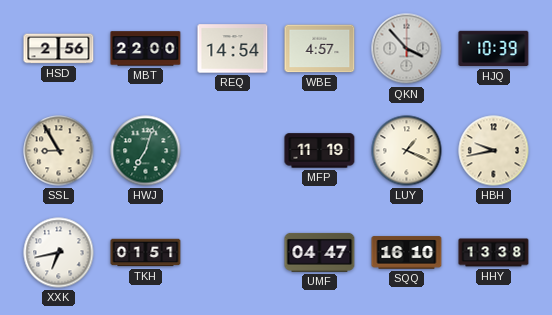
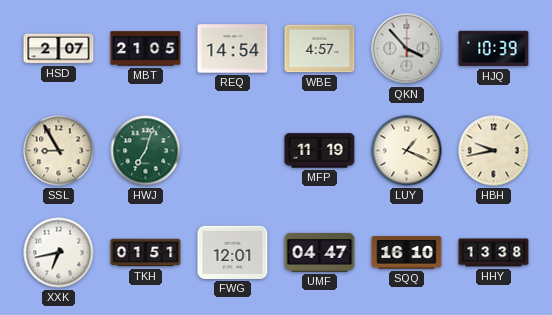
HSD: 2:56 -> 2:07
MBT: 22:00 -> 21:05
FWG: none -> 12:01
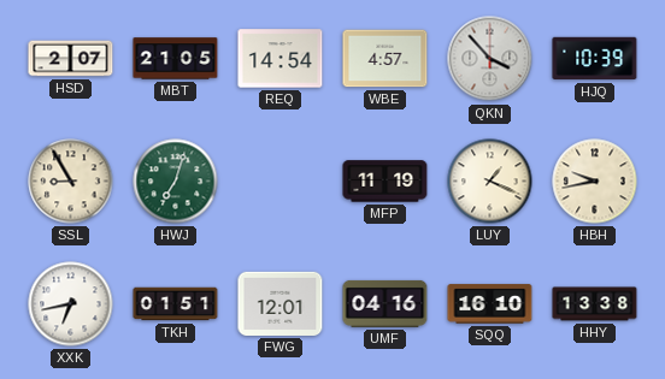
UMF: 04:47 -> 04:16
